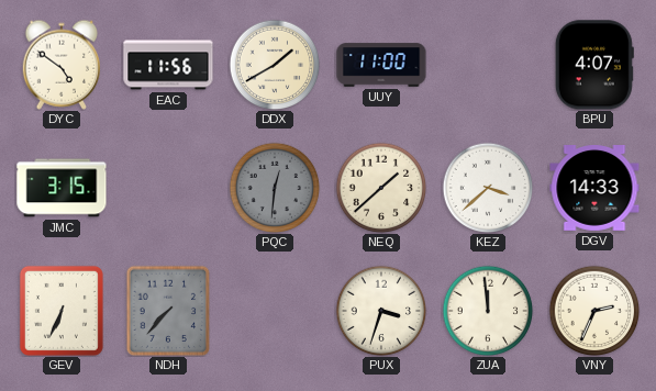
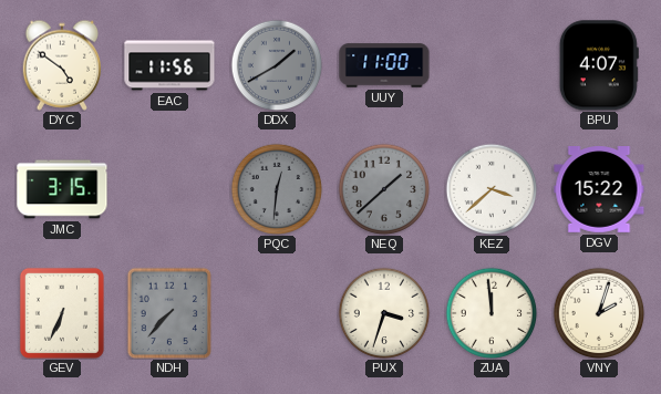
DDX dial: cream -> grey
NEQ dial: cream -> grey
DGV: 14:33 -> 15:22
VNY: 2:34 -> 2:03
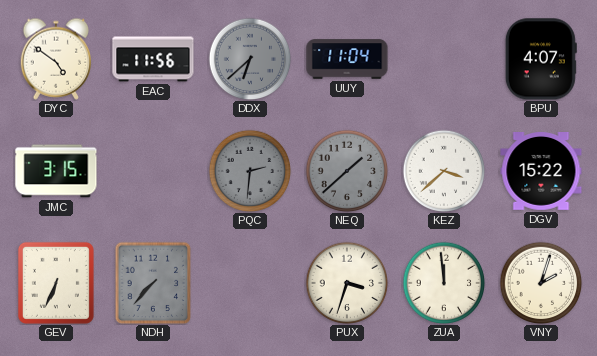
DDX: 1:40 -> 6:38
UUY: 11:00 -> 11:04
PQC: 12:31 -> 2:31
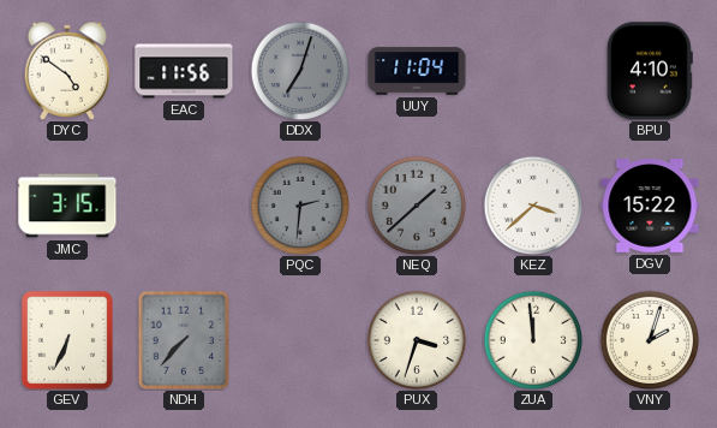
DDX: 6:38 -> 7:03
BPU: 4:07 -> 4:10
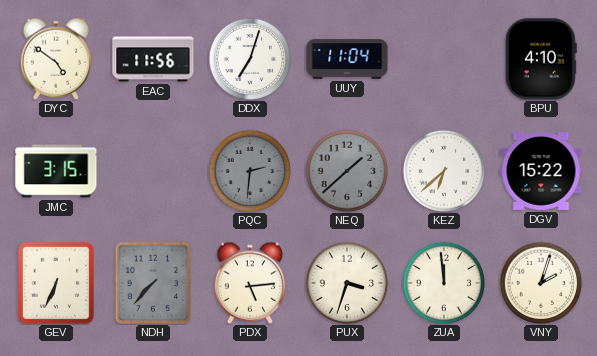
DDX dial: grey -> white
KEZ: 3:38 -> 6:38
PDX: none -> 5:14
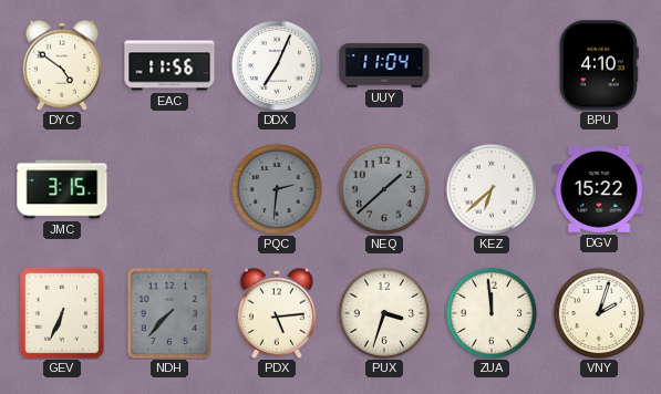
DDX: 7:03 -> 7:04
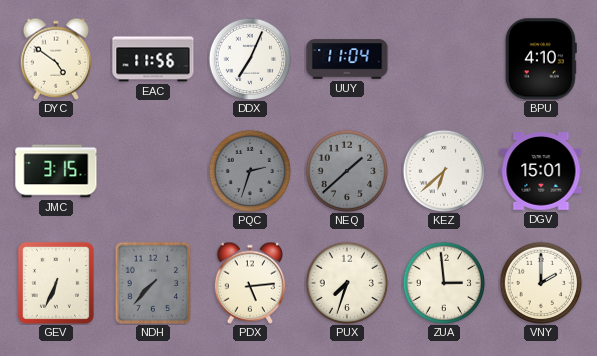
PQC: 2:31 -> 2:33
DGV: 15:22 -> 15:01
PUX: 3:33 -> 7:33
ZUA: 11:59 -> 2:59
VNY: 2:03 -> 2:00
